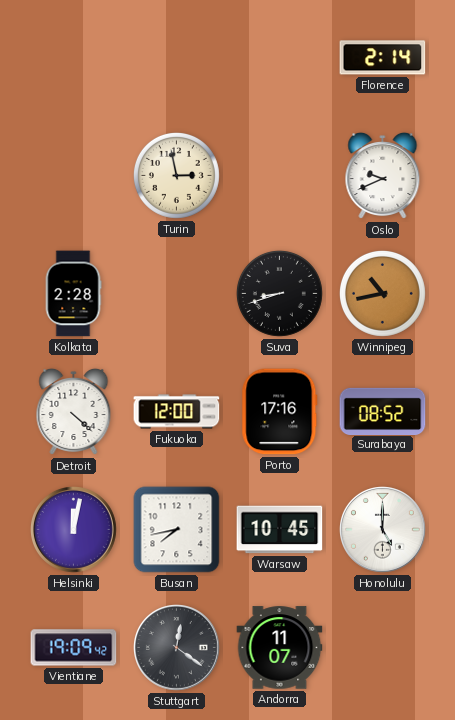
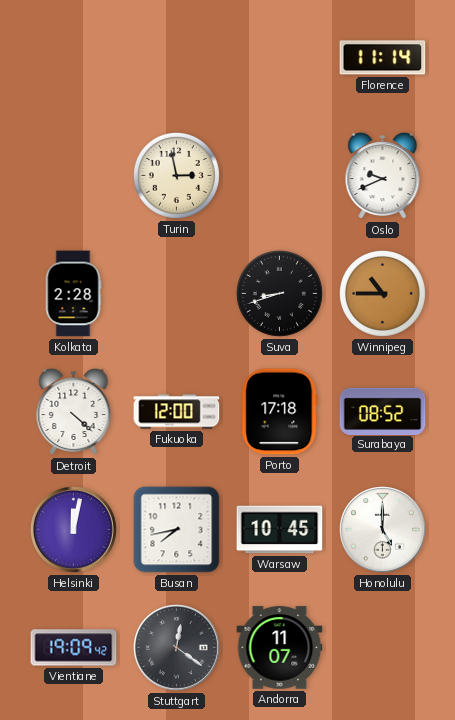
Florence: 2:14 -> 11:14
Winnipeg: 10:43 -> 10:45
Porto: 17:16 -> 17:18
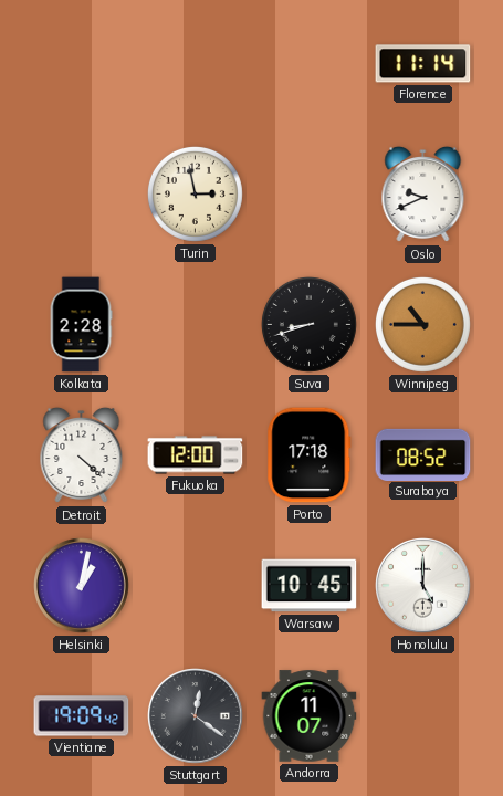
Helsinki: 12:02 -> 1:02
Busan: 7:43 -> none
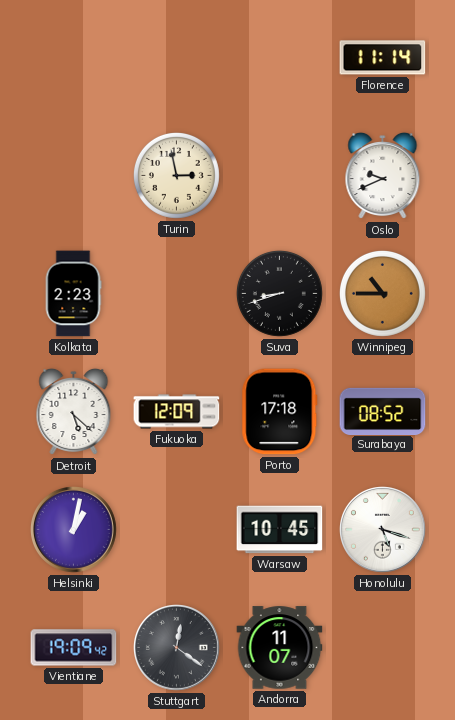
Kolkata: 2:28 -> 2:23
Detroit: 4:22 -> 5:22
Fukuoka: 12:00 -> 12:09
Honolulu: 5:00 -> 5:18
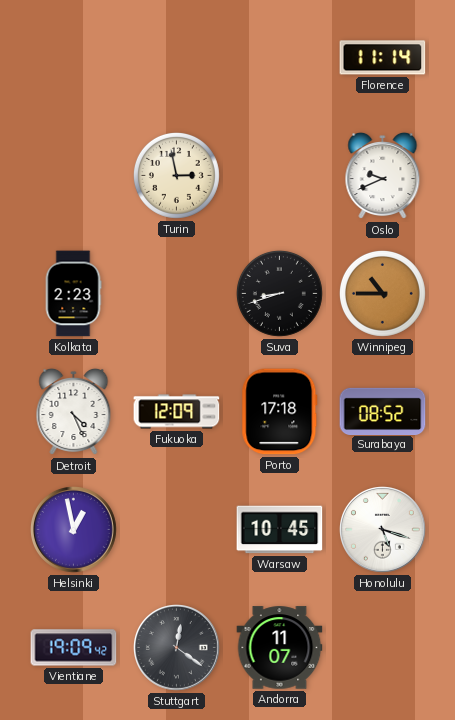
Detroit: 5:22 -> 4:26
Helsinki: 1:02 -> 12:58
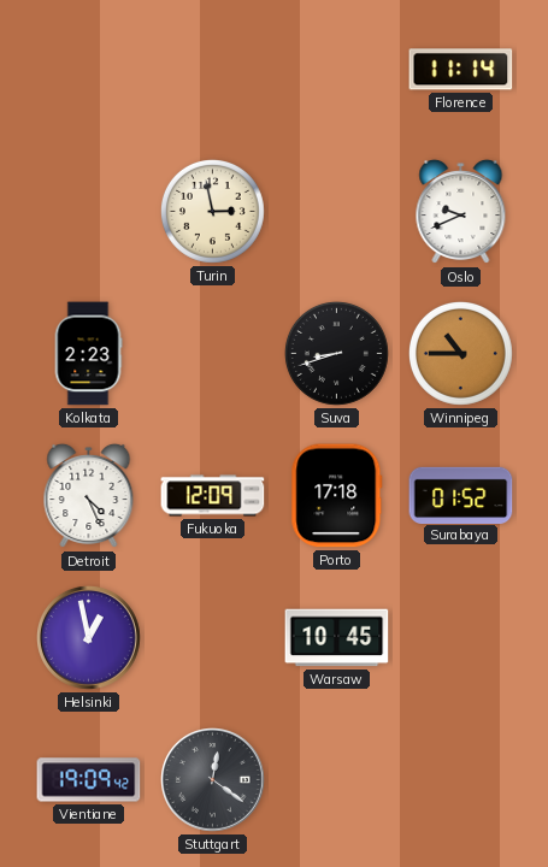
Surabaya: 08:52 -> 01:52
Honolulu: 5:18 -> none
Andorra: 11:07 -> none
